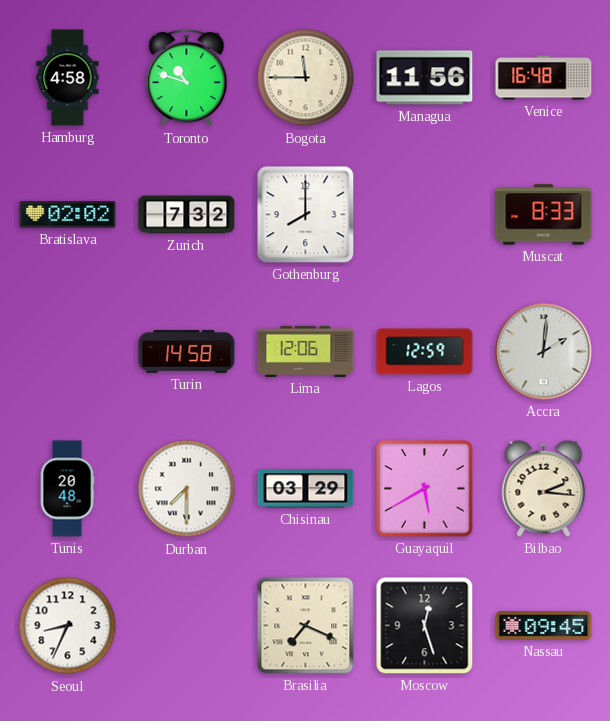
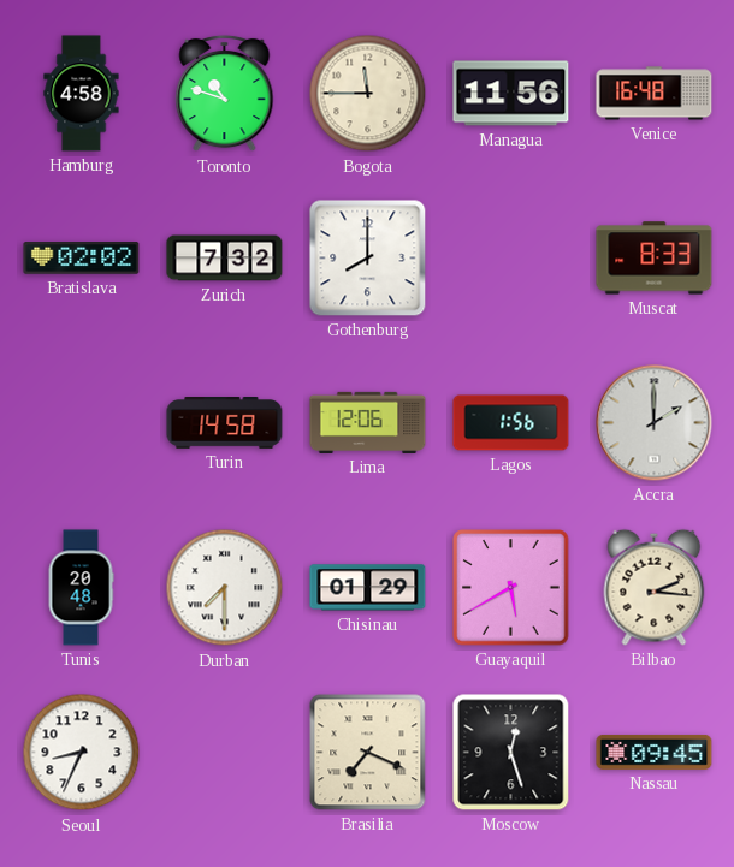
Lagos: 12:59 -> 1:56
Accra: 2:01 -> 2:00
Chisinau: 03:29 -> 01:29
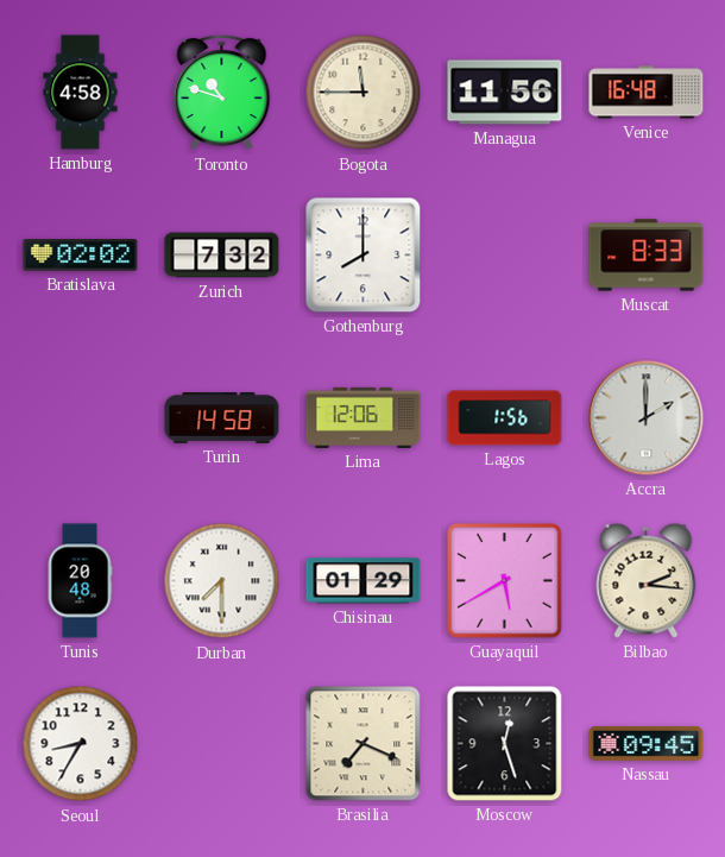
Seoul: 8:34 -> 8:35
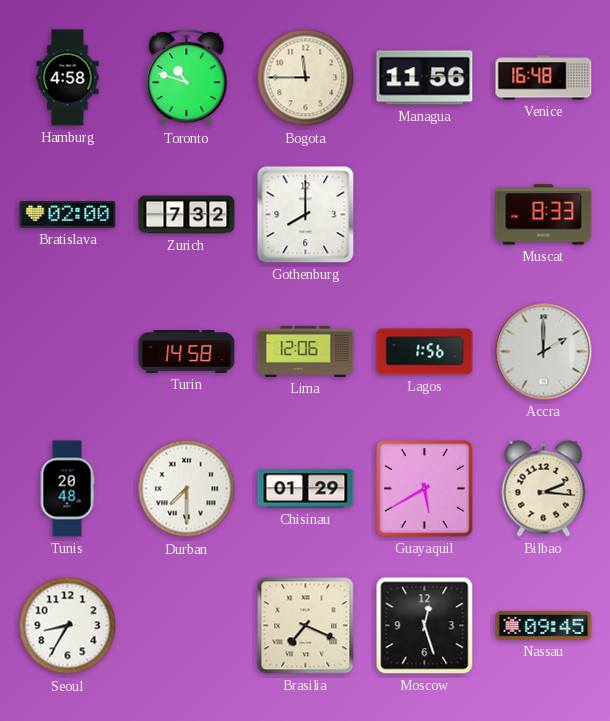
Bratislava: 02:02 -> 02:00
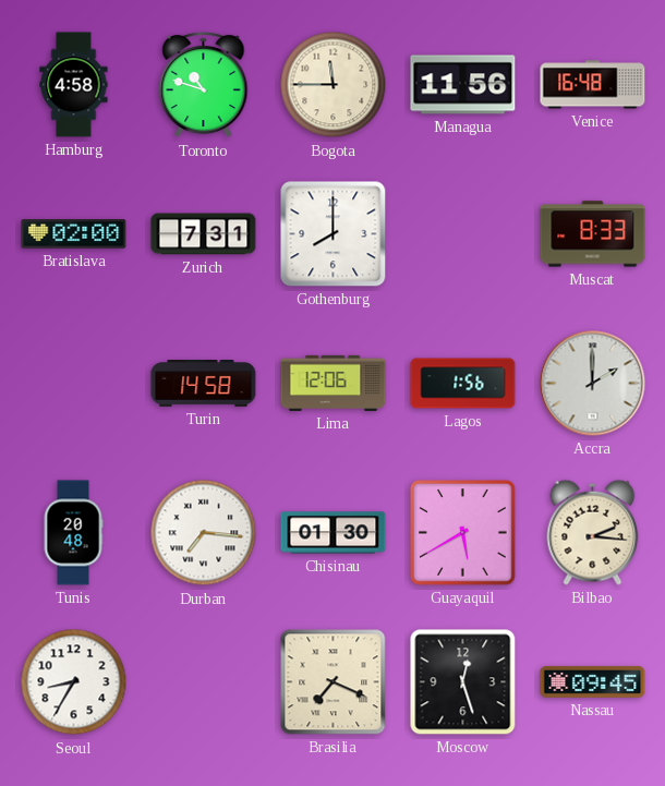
Zurich: 7:32 -> 7:31
Durban: 7:30 -> 7:16
Chisinau: 01:29 -> 01:30
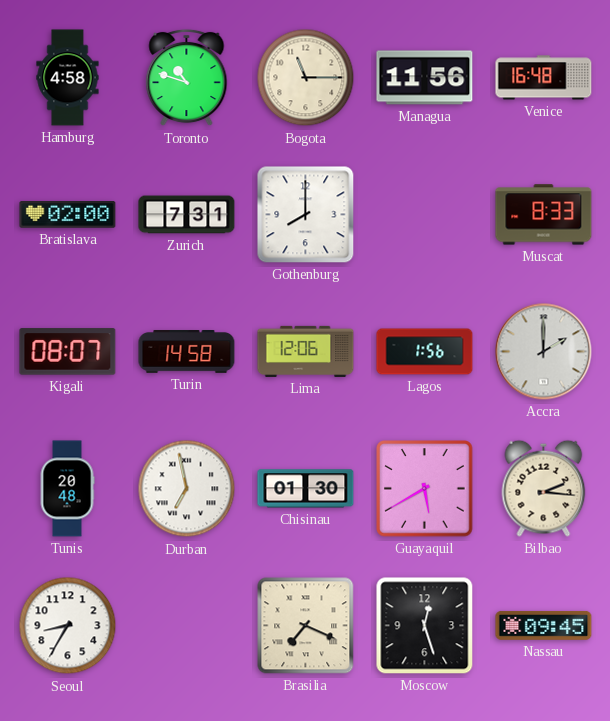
Bogota: 11:45 -> 11:15
Kigali: none -> 08:07
Durban: 7:16 -> 6:58
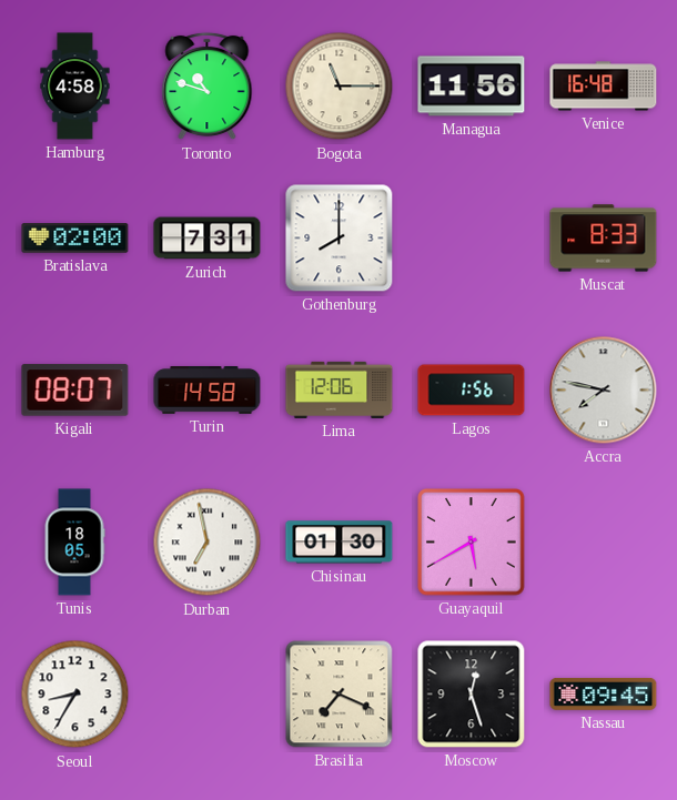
Accra: 2:00 -> 7:47
Tunis: 20:48 -> 18:05
Bilbao: 2:16 -> none
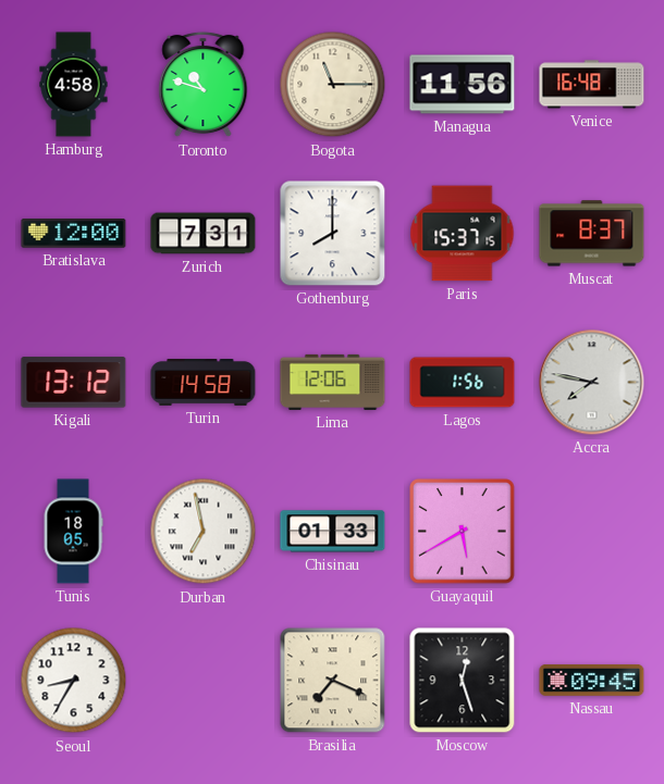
Bratislava: 02:00 -> 12:00
Paris: none -> 15:37
Muscat: 8:33 -> 8:37
Kigali: 08:07 -> 13:12
Chisinau: 01:30 -> 01:33
